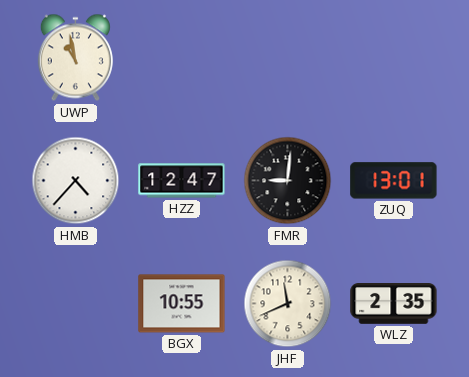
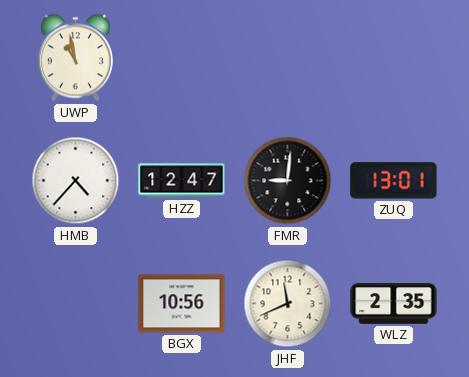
BGX: 10:55 -> 10:56
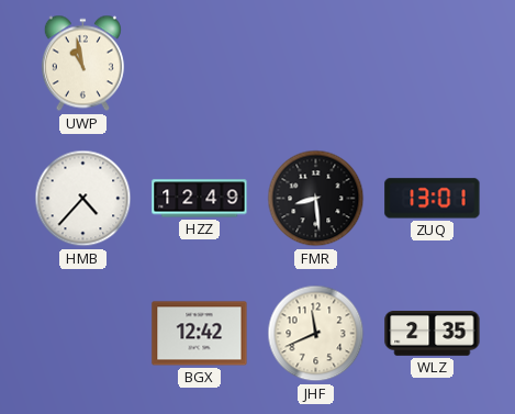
HZZ: 12:47 -> 12:49
FMR: 9:01 -> 8:29
BGX: 10:56 -> 12:42
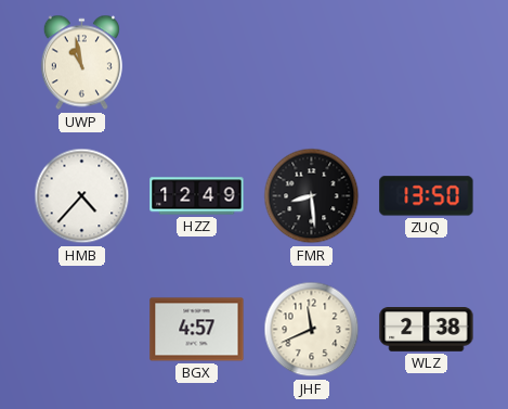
ZUQ: 13:01 -> 13:50
BGX: 12:42 -> 4:57
WLZ: 2:35 -> 2:38
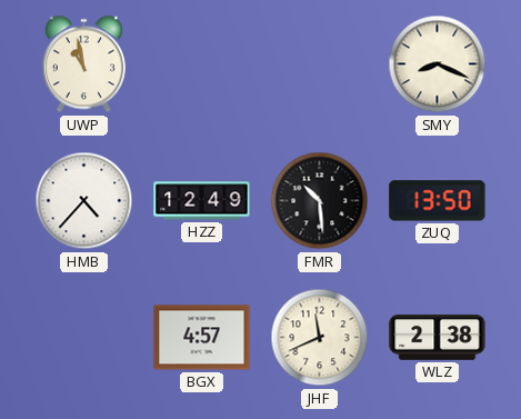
SMY: none -> 8:19
FMR: 8:29 -> 10:29
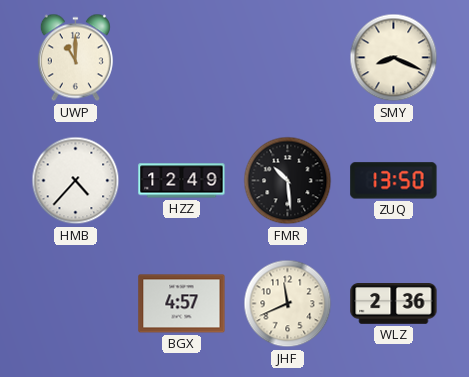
UWP: 10:58 -> 11:00
WLZ: 2:38 -> 2:36
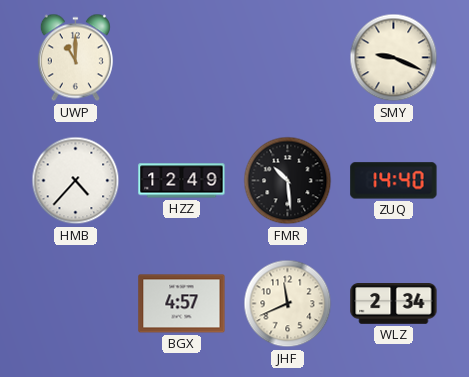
SMY: 8:19 -> 9:19
ZUQ: 13:50 -> 14:40
WLZ: 2:36 -> 2:34
